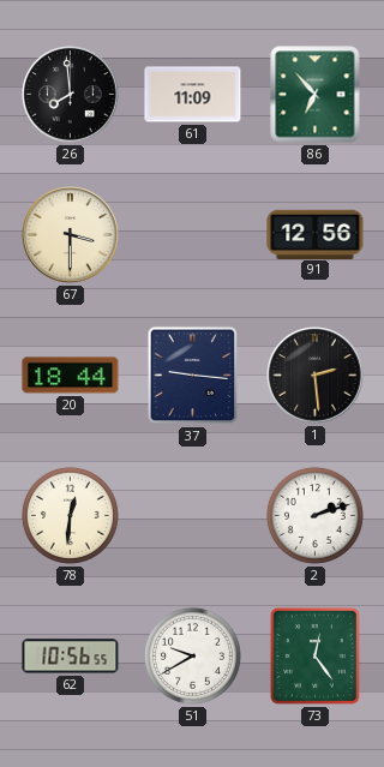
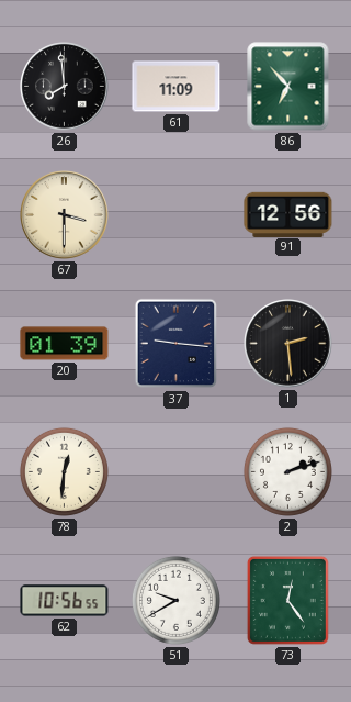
20: 18:44 -> 01:39
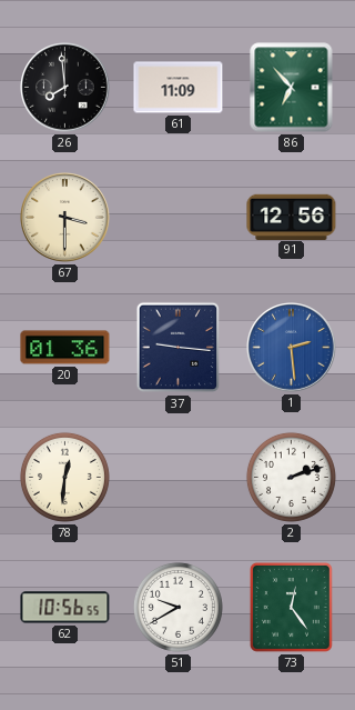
20: 01:39 -> 01:36
1 dial: black -> blue
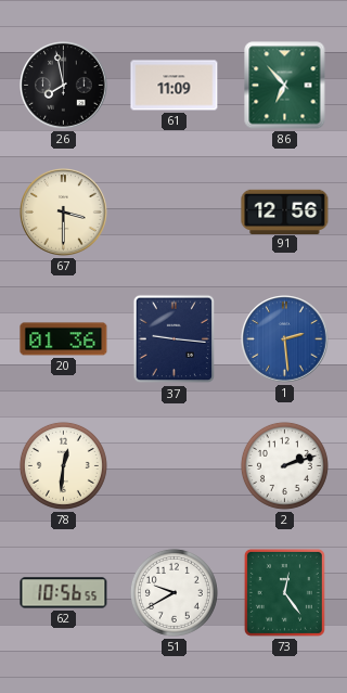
26: 7:59 -> 7:58
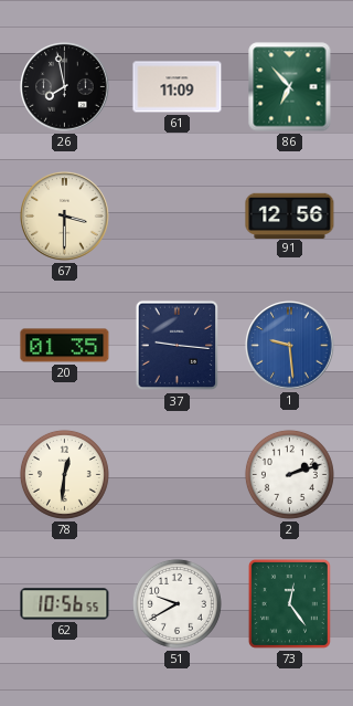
20: 01:36 -> 01:35
1: 2:29 -> 9:29
